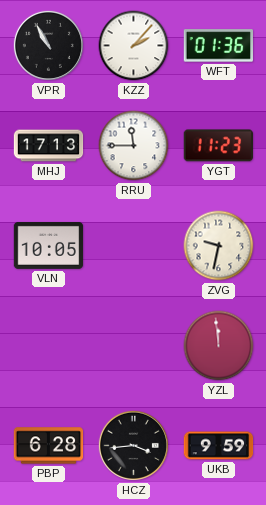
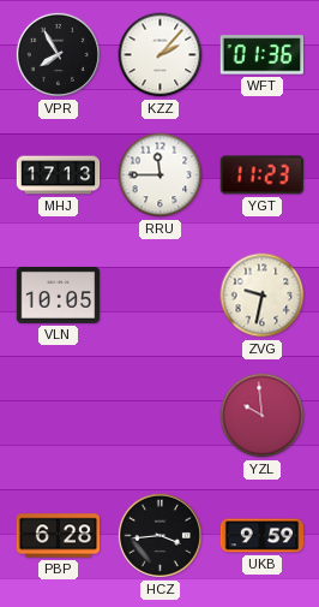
VPR: 10:55 -> 7:55
YZL: 11:59 -> 9:59
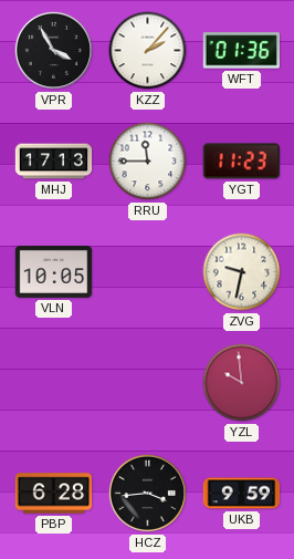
VPR: 7:55 -> 3:55
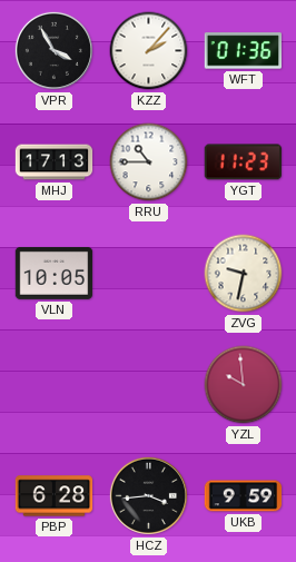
RRU: 11:45 -> 10:45
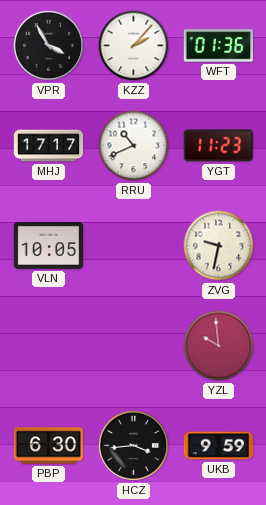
MHJ: 17:13 -> 17:17
RRU: 10:45 -> 10:41
PBP: 6:28 -> 6:30
